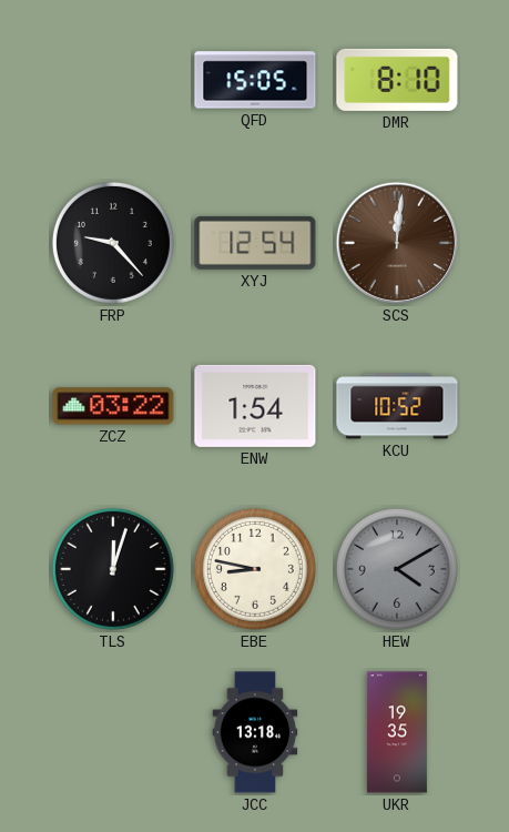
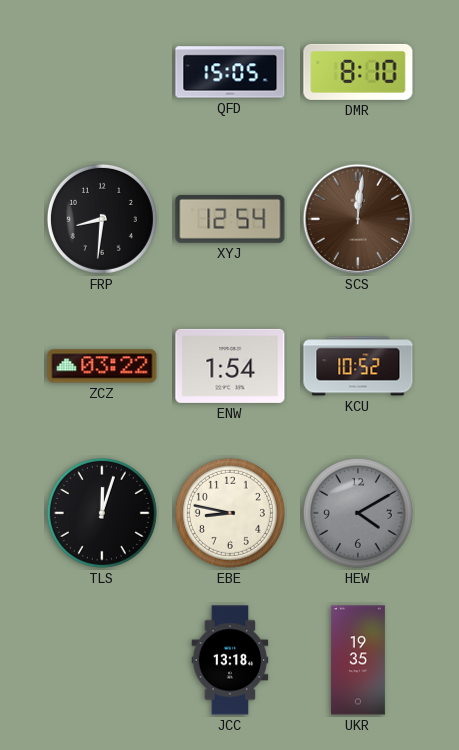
FRP: 9:23 -> 8:31
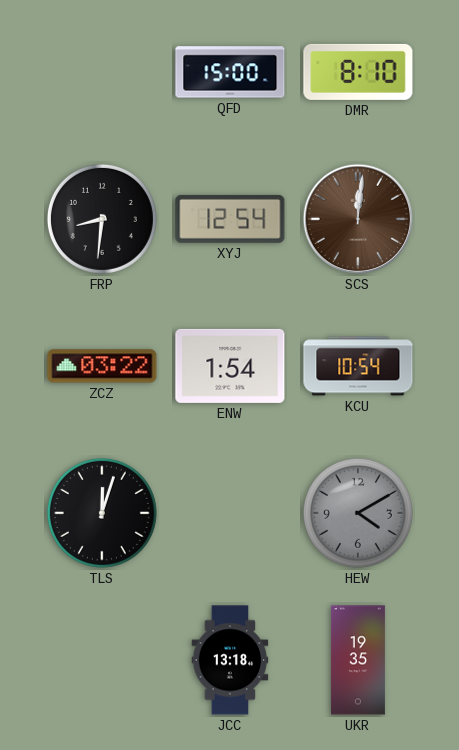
QFD: 15:05 -> 15:00
KCU: 10:52 -> 10:54
EBE: 8:47 -> none
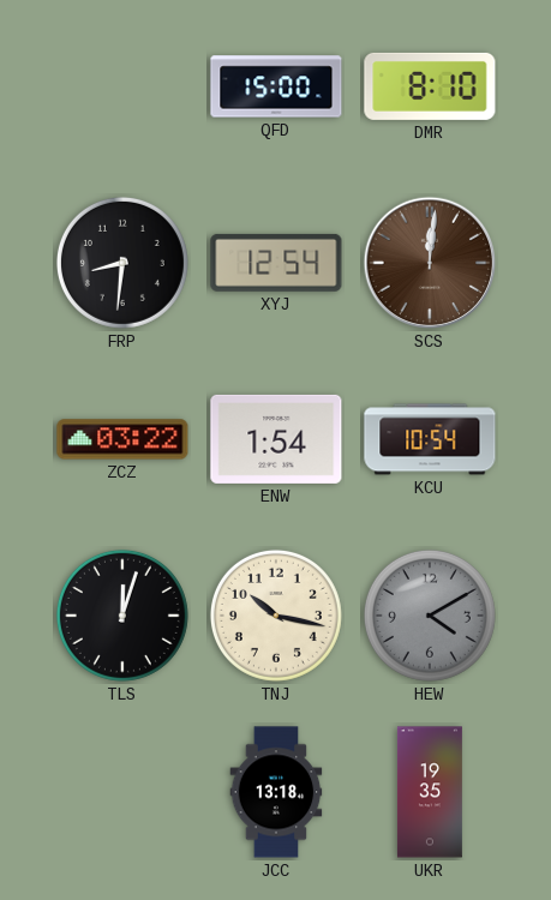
TNJ: none -> 10:17
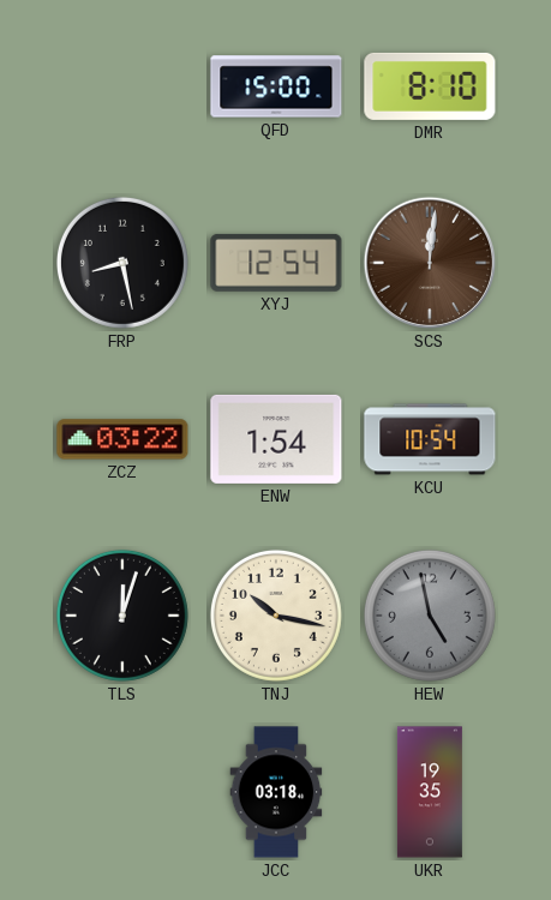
FRP: 8:31 -> 8:28
HEW: 4:10 -> 4:58
JCC: 13:18 -> 03:18
